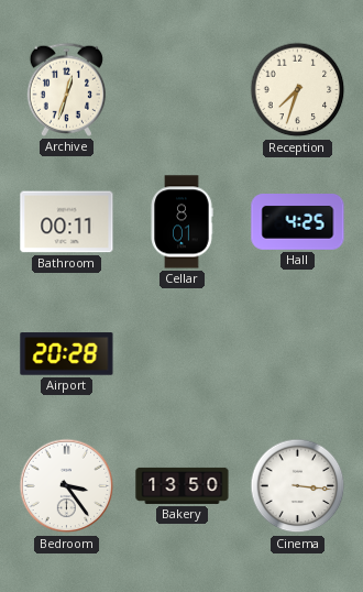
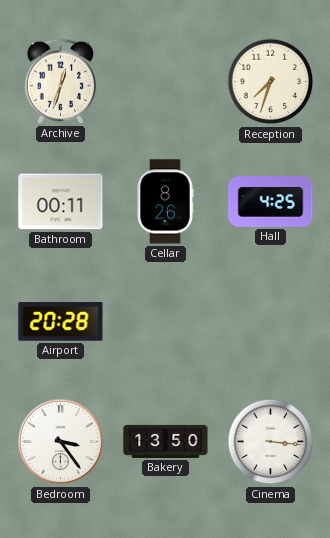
Cellar: 8:01 -> 8:26
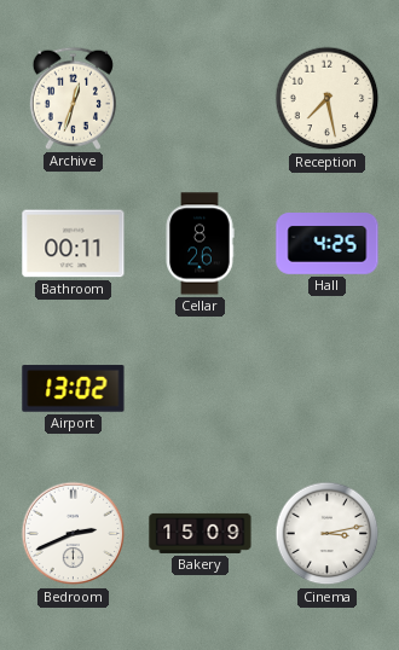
Reception: 7:33 -> 7:28
Airport: 20:28 -> 13:02
Bedroom: 3:24 -> 2:41
Bakery: 13:50 -> 15:09
Cinema: 3:16 -> 3:13
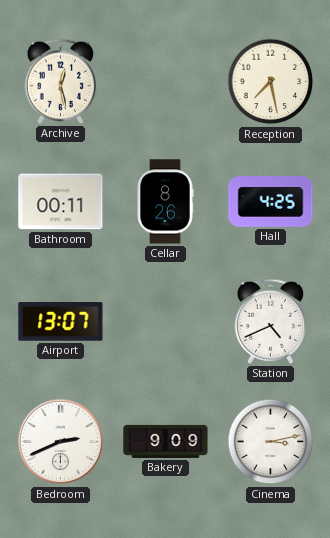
Archive: 12:33 -> 12:28
Airport: 13:02 -> 13:07
Station: none -> 4:41
Bakery: 15:09 -> 9:09
